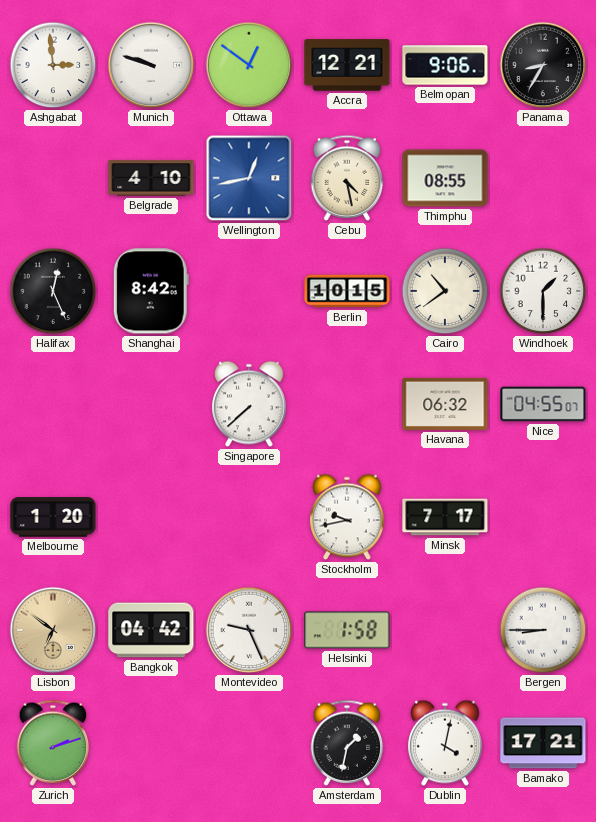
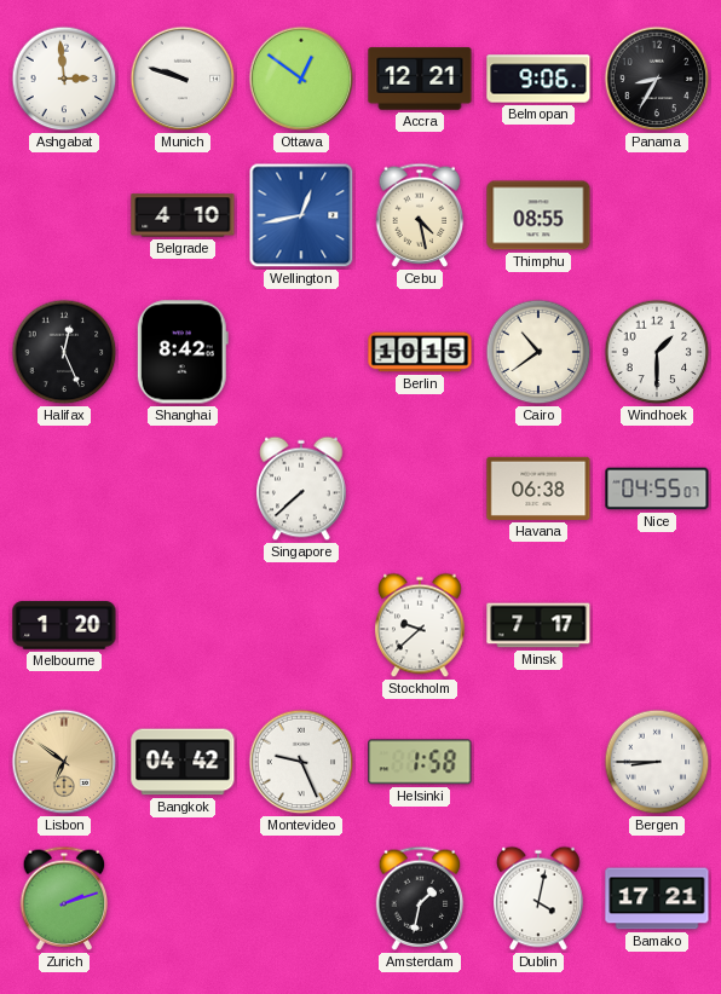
Havana: 06:32 -> 06:38
Stockholm: 9:43 -> 9:38
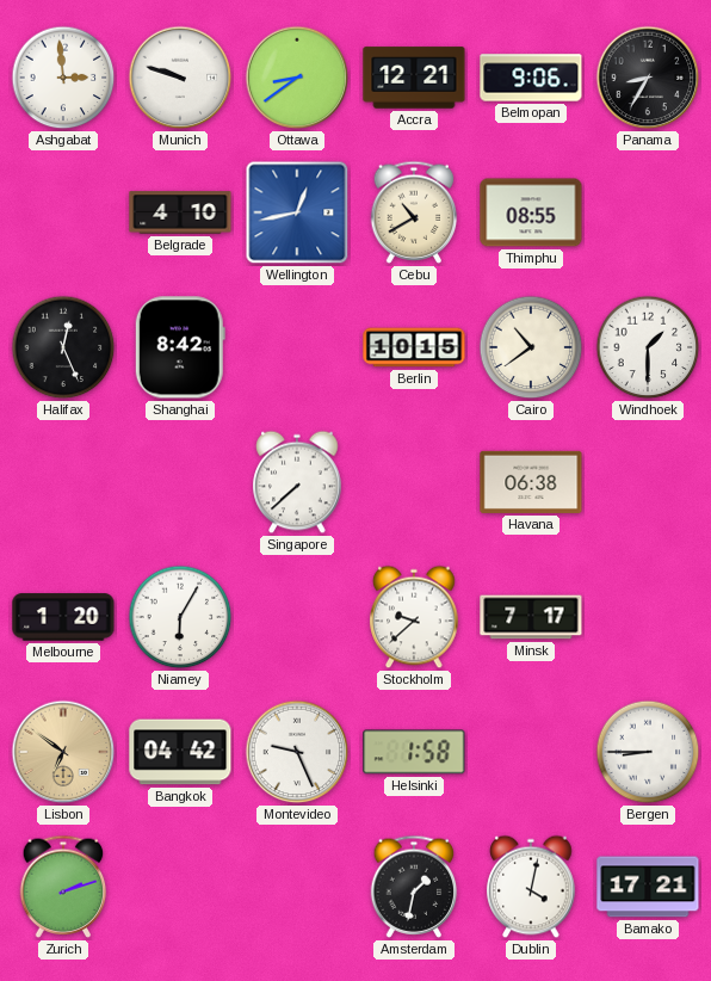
Ottawa: 12:51 -> 8:39
Cebu: 4:28 -> 10:40
Nice: 04:55 -> none
Niamey: none -> 6:05
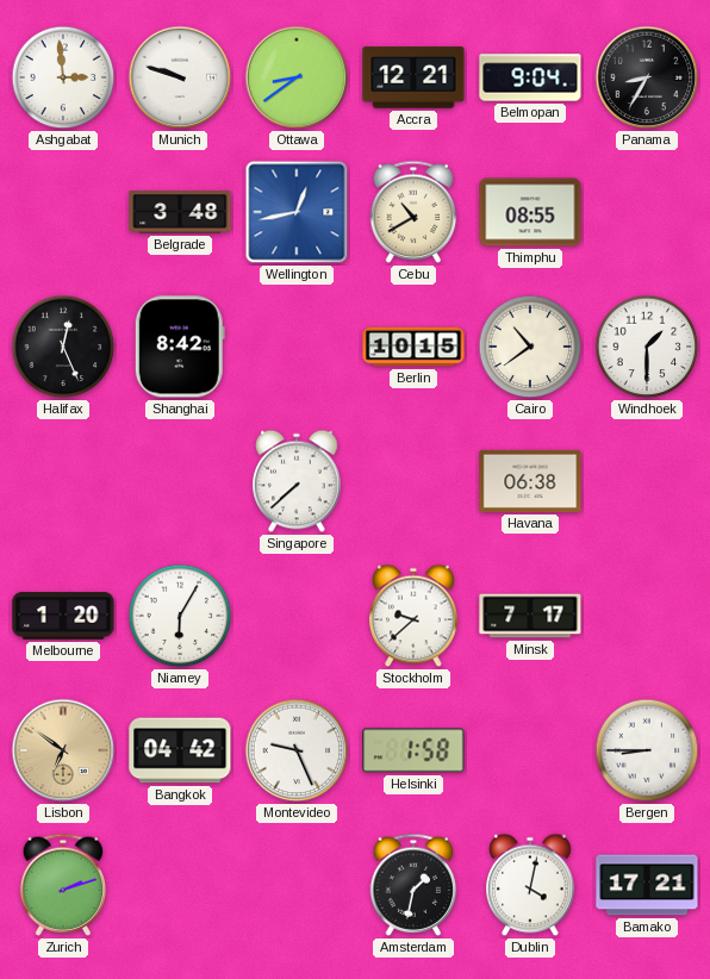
Belmopan: 9:06 -> 9:04
Belgrade: 4:10 -> 3:48
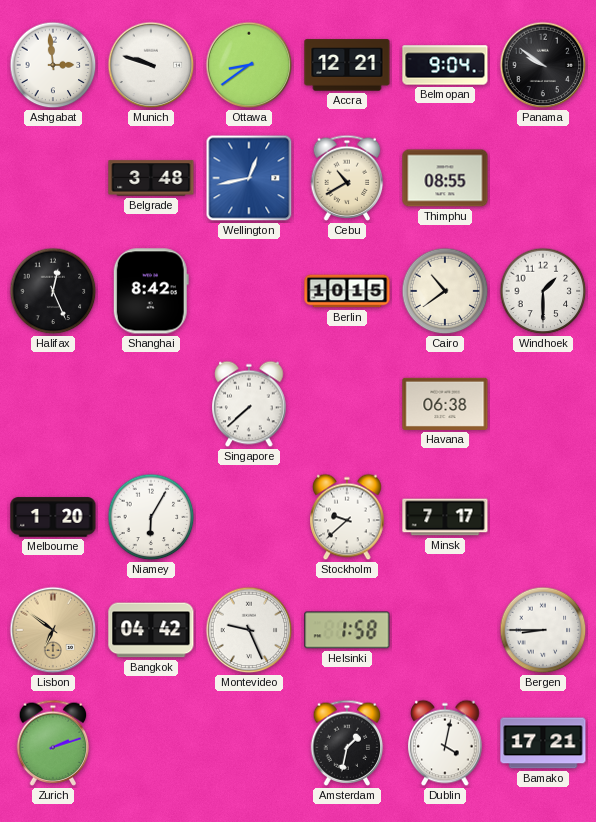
Panama: 8:35 -> 9:51
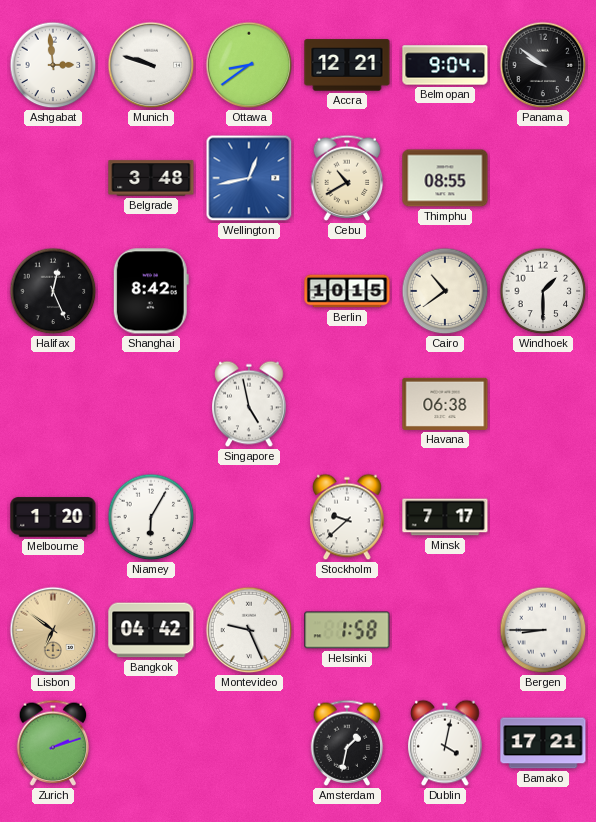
Singapore: 7:38 -> 4:58
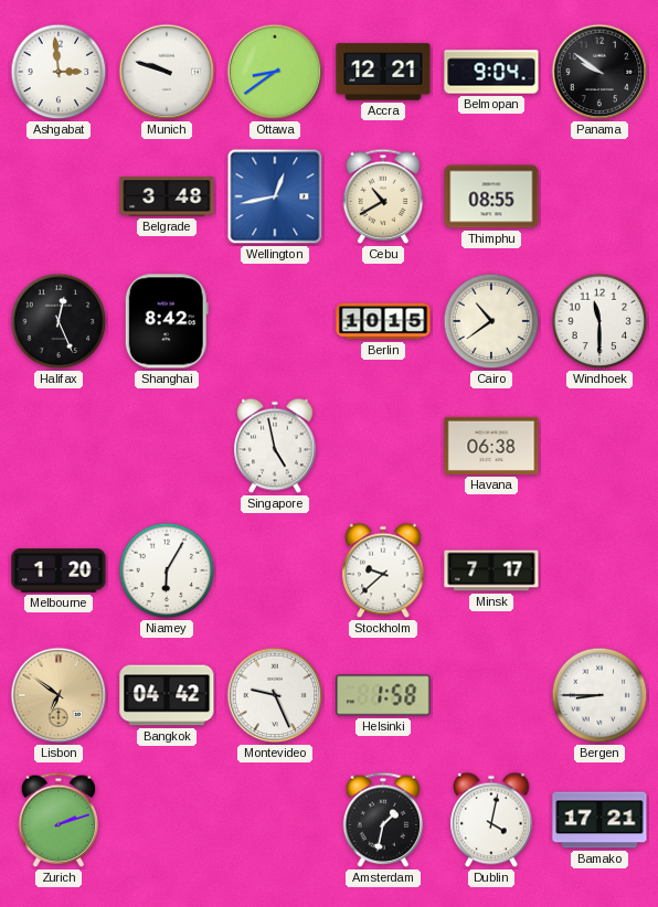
Windhoek: 1:30 -> 11:30
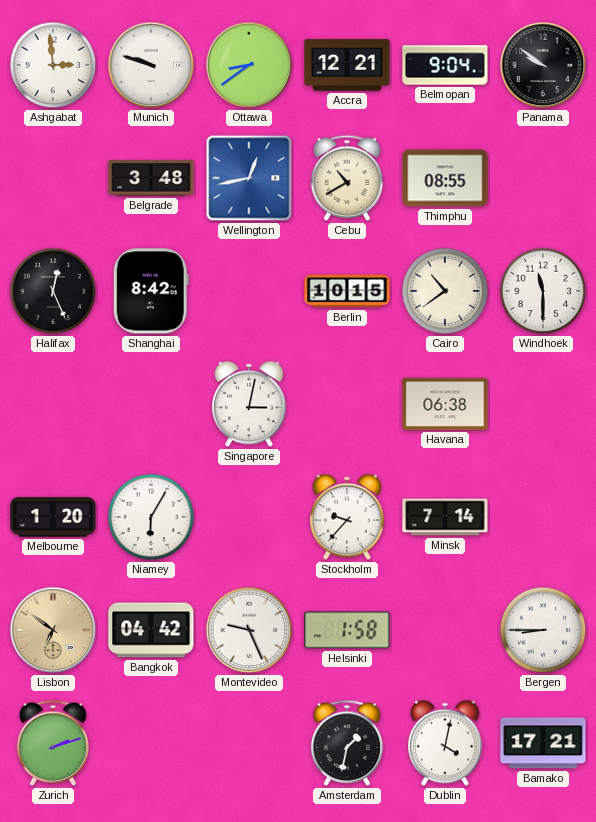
Singapore: 4:58 -> 3:02
Stockholm: 9:38 -> 9:37
Minsk: 7:17 -> 7:14
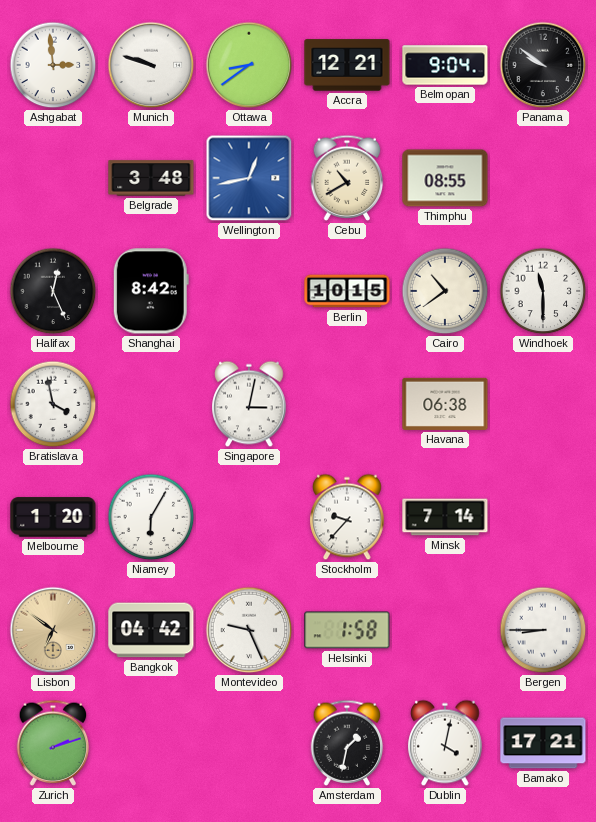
Bratislava: none -> 3:58
